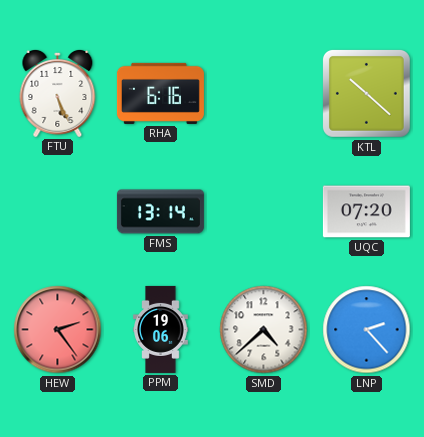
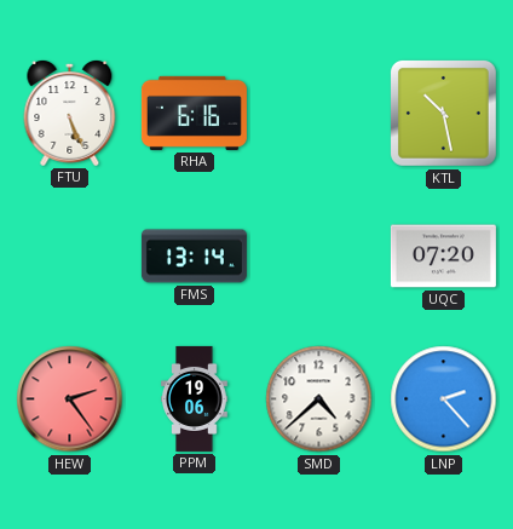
KTL: 10:22 -> 10:28
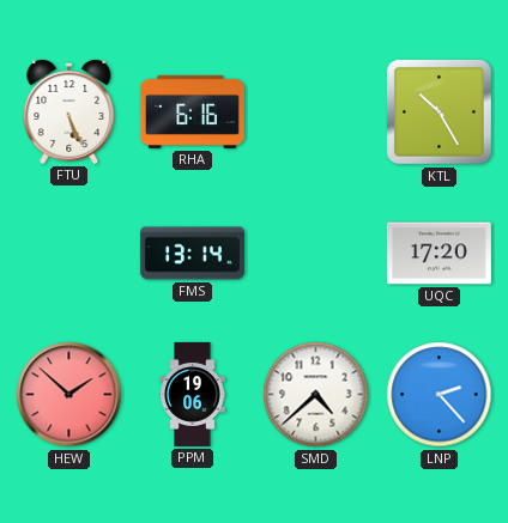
KTL: 10:28 -> 10:25
UQC: 07:20 -> 17:20
HEW: 2:24 -> 1:52
